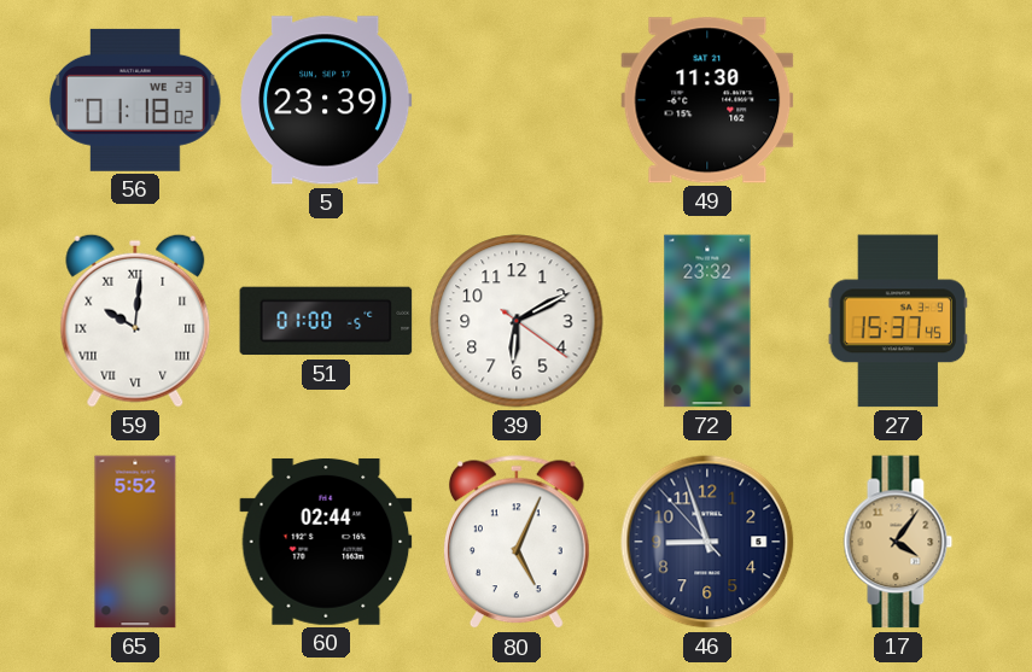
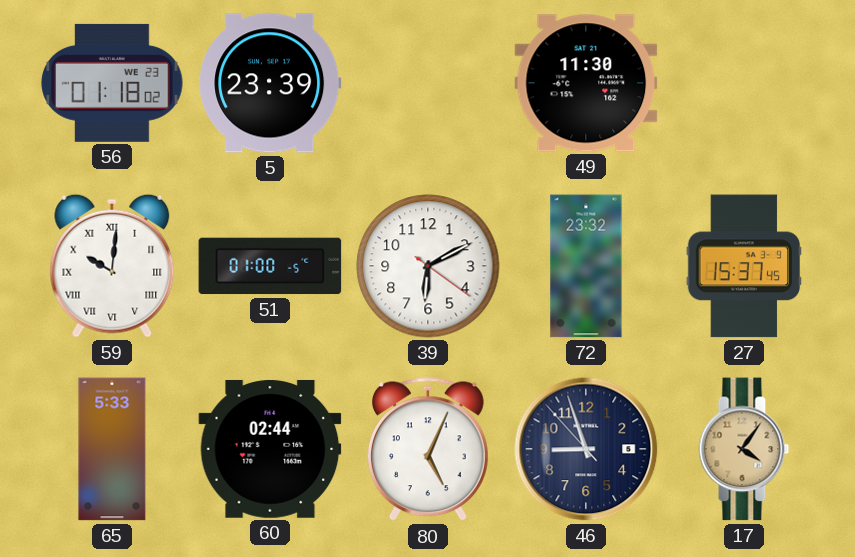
65: 5:52 -> 5:33
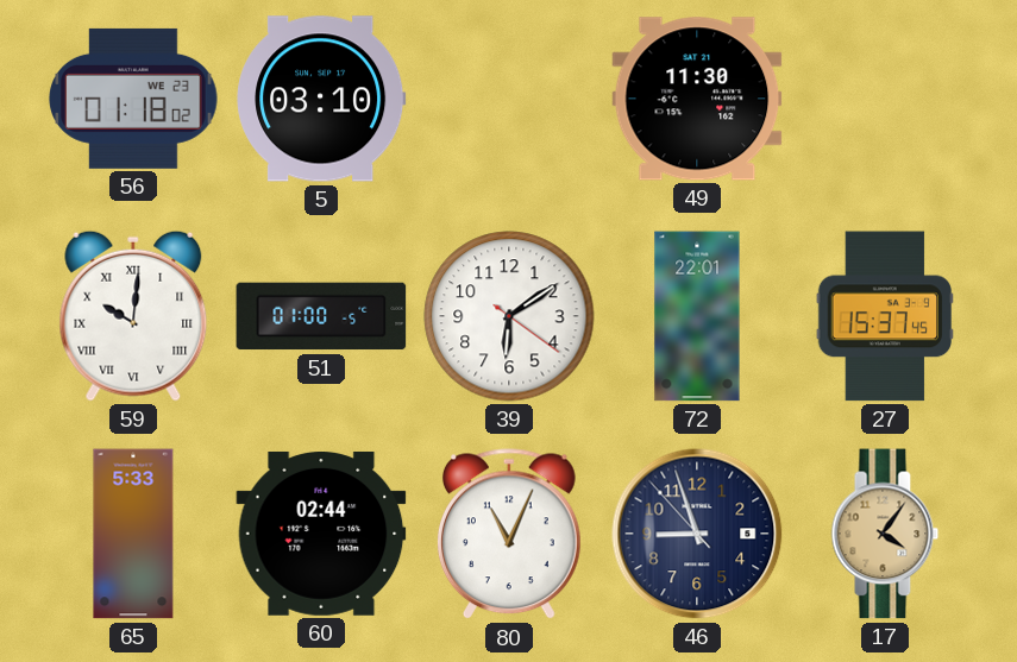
5: 23:39 -> 03:10
39: 6:10 -> 6:09
72: 23:32 -> 22:01
80: 5:04 -> 11:04
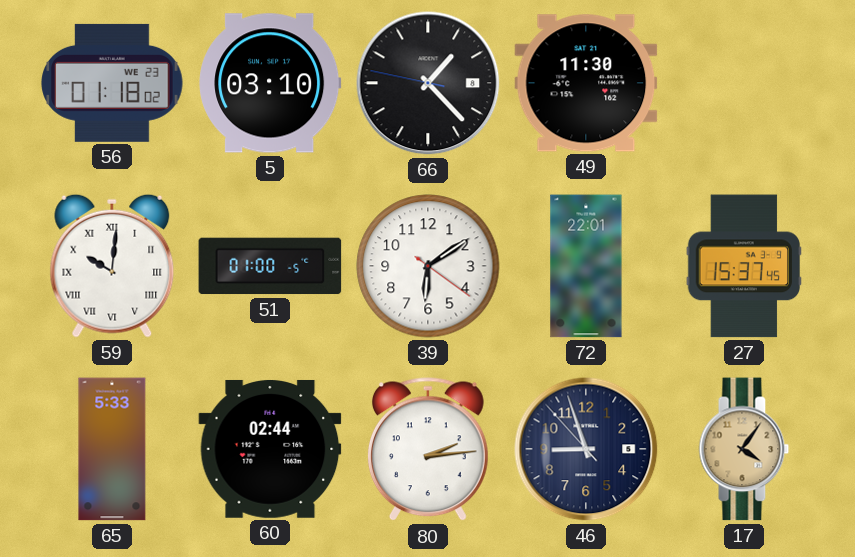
66: none -> 1:22
80: 11:04 -> 2:14
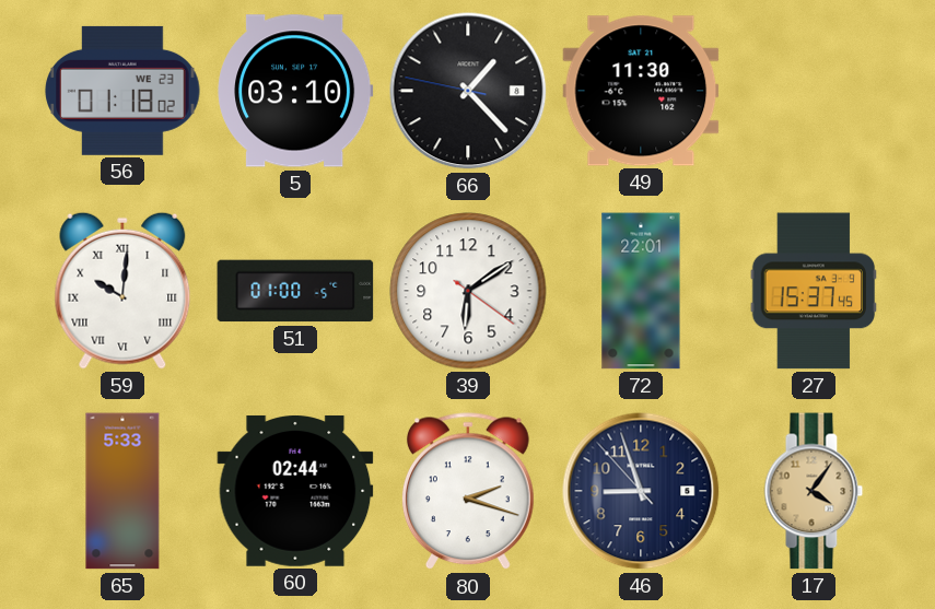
80: 2:14 -> 2:18
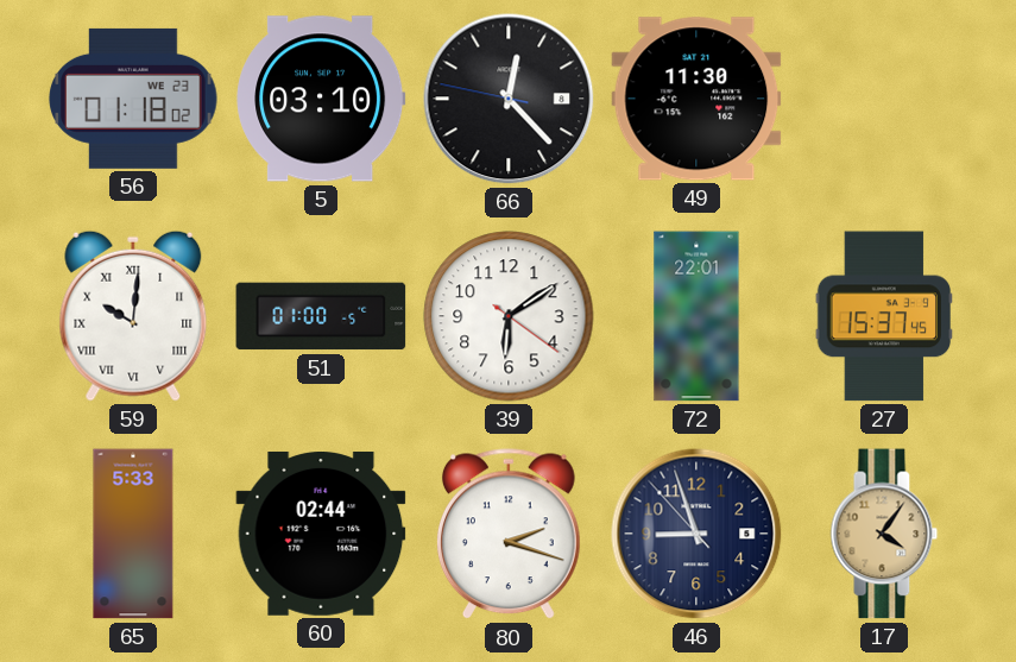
66: 1:22 -> 12:22
